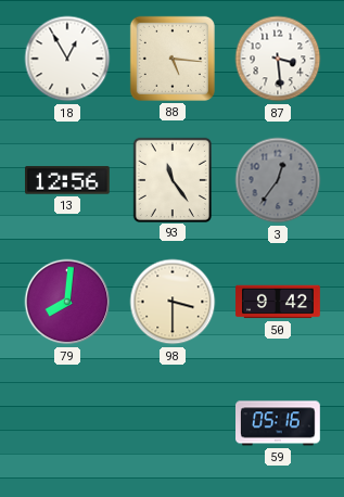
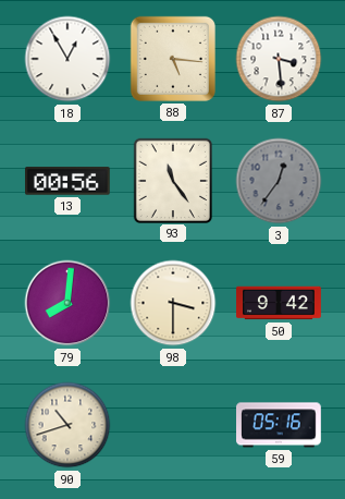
13: 12:56 -> 00:56
90: none -> 10:42
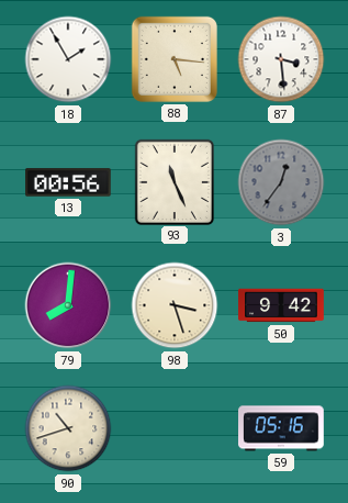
18: 12:55 -> 1:55
93: 11:24 -> 11:26
98: 3:30 -> 3:27
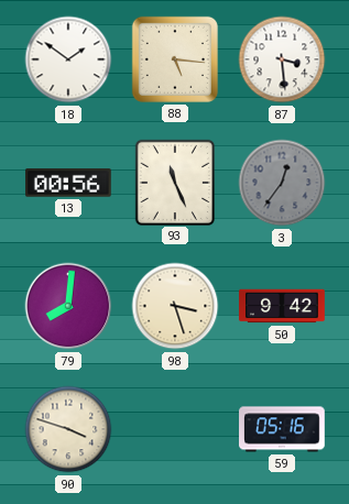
18: 1:55 -> 1:51
90: 10:42 -> 3:48
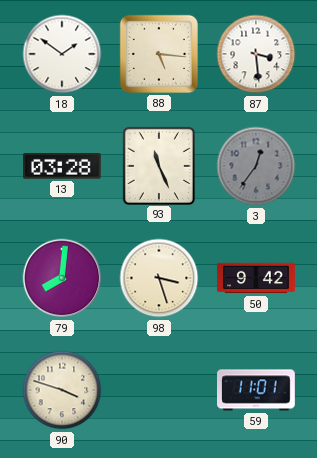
13: 00:56 -> 03:28
59: 05:16 -> 11:01
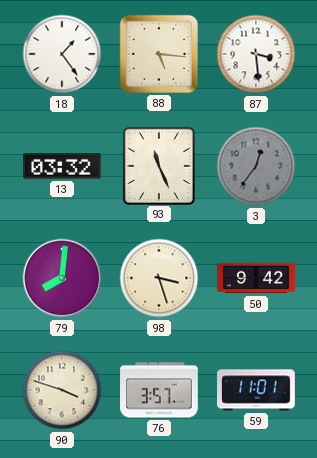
18: 1:51 -> 1:24
13: 03:28 -> 03:32
76: none -> 3:57
